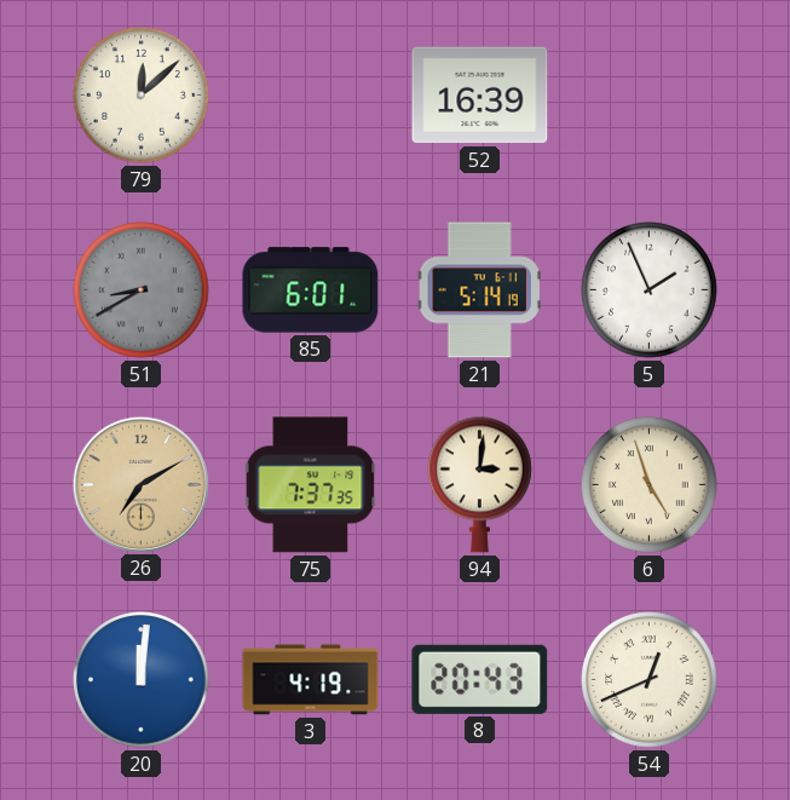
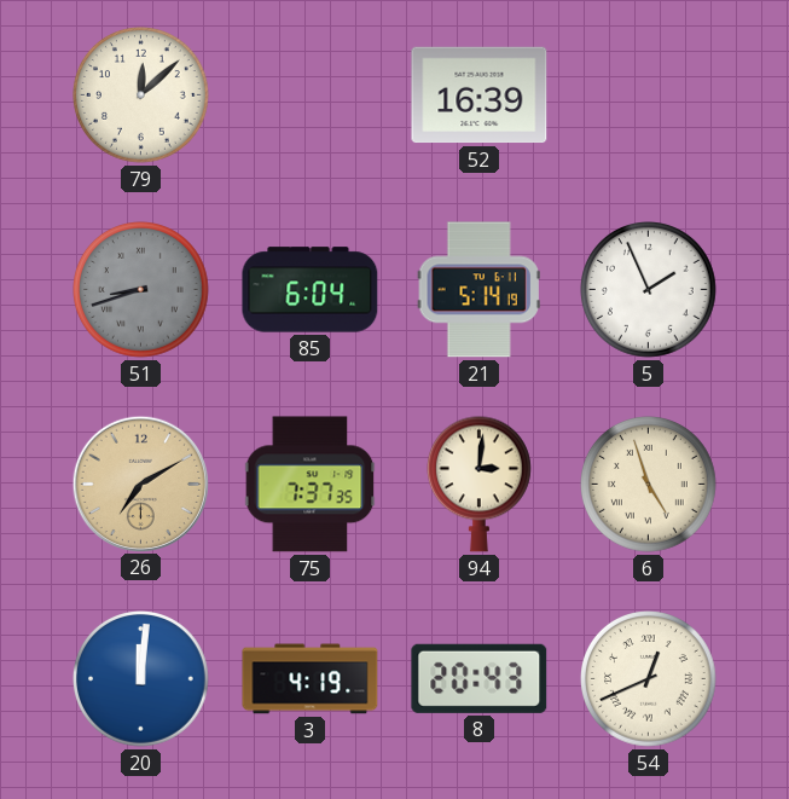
51: 8:40 -> 8:42
85: 6:01 -> 6:04
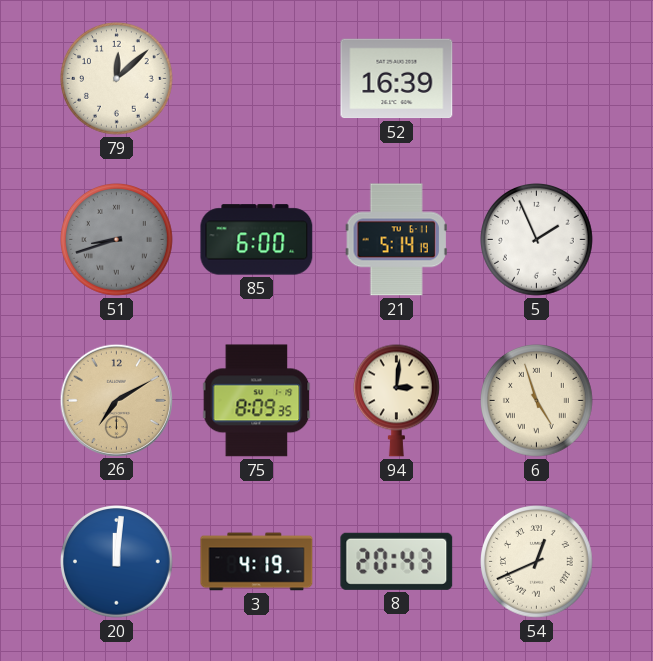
85: 6:04 -> 6:00
75: 7:37 -> 8:09
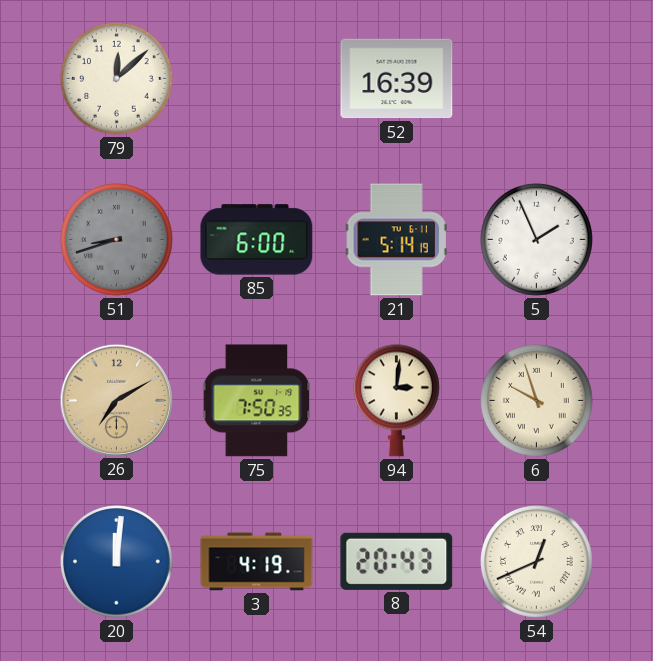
75: 8:09 -> 7:50
6: 4:57 -> 9:57
